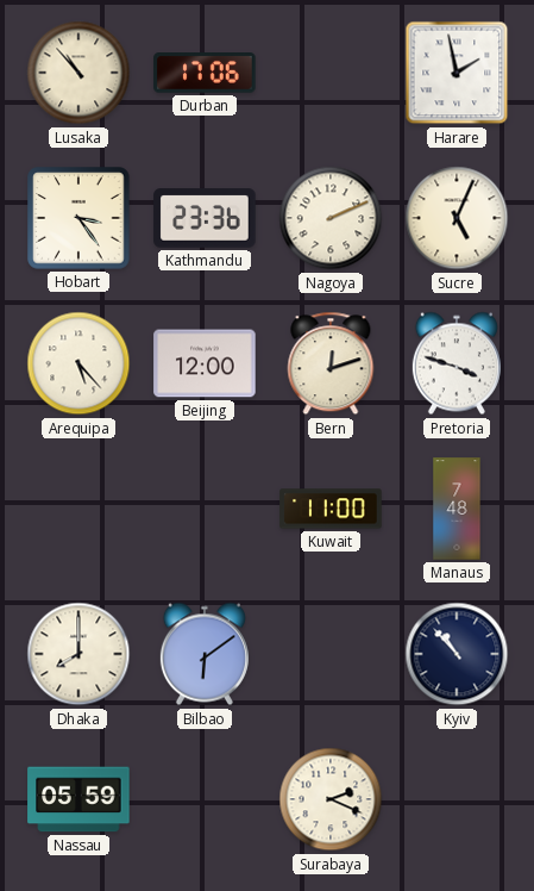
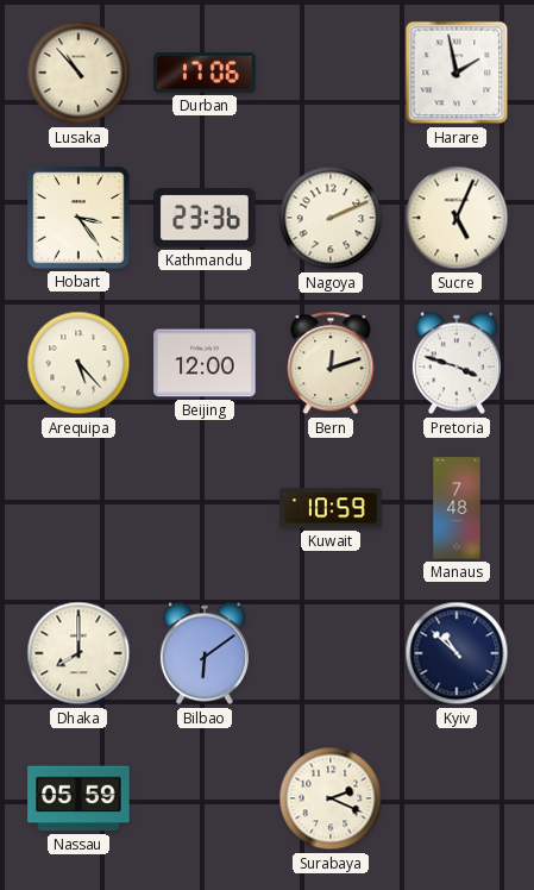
Kuwait: 11:00 -> 10:59
Kyiv: 10:53 -> 10:52
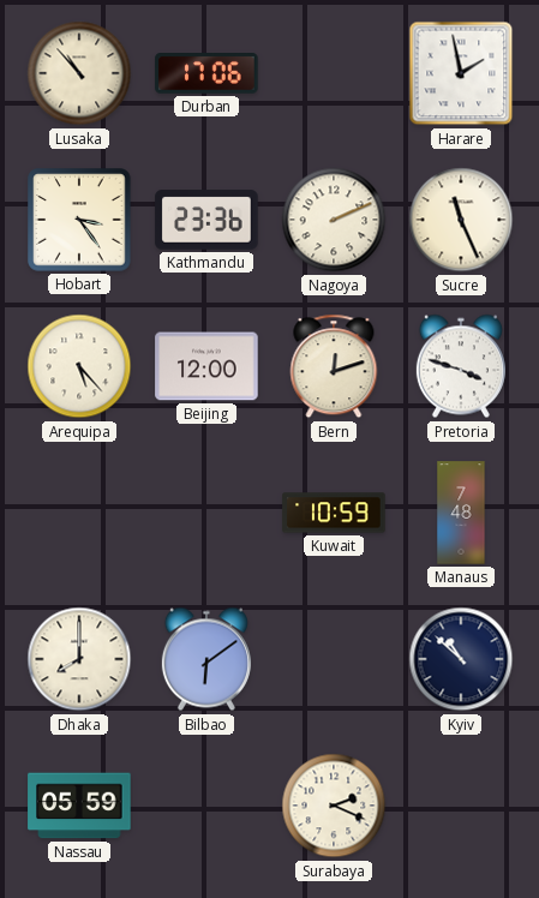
Sucre: 5:04 -> 11:26
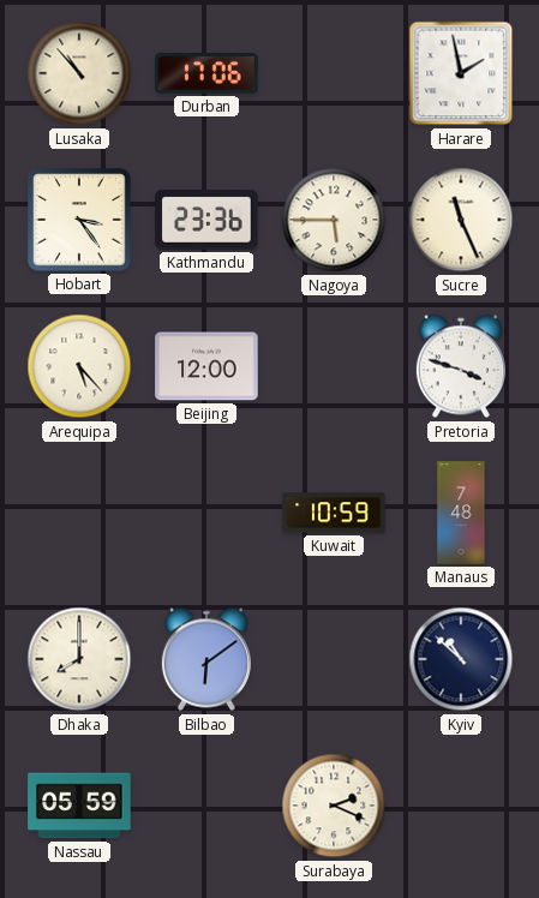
Nagoya: 2:11 -> 5:45
Bern: 12:12 -> none
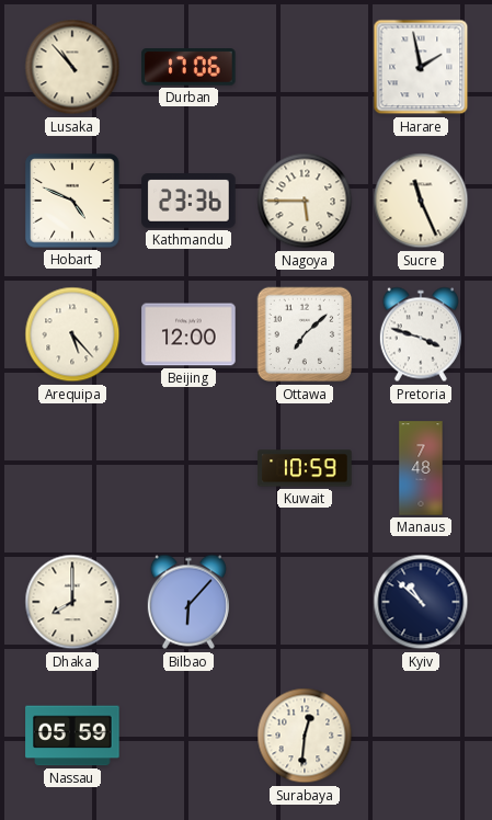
Hobart: 3:24 -> 4:49
Ottawa: none -> 7:08
Bilbao: 6:09 -> 6:07
Surabaya: 2:19 -> 12:31
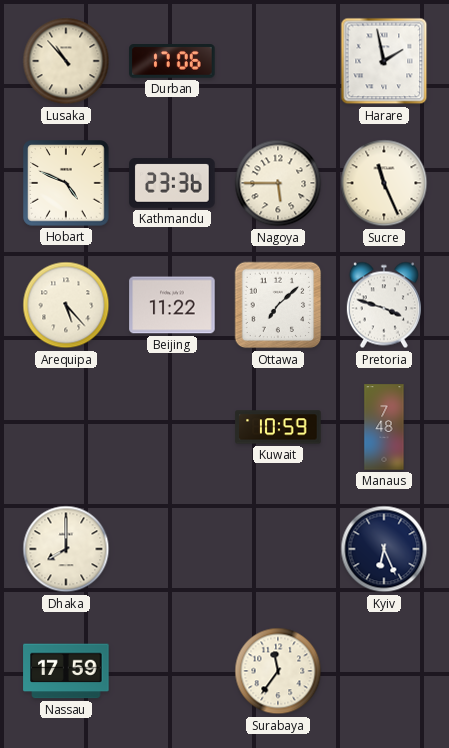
Beijing: 12:00 -> 11:22
Bilbao: 6:07 -> none
Kyiv: 10:52 -> 6:26
Nassau: 05:59 -> 17:59
Surabaya: 12:31 -> 11:36
